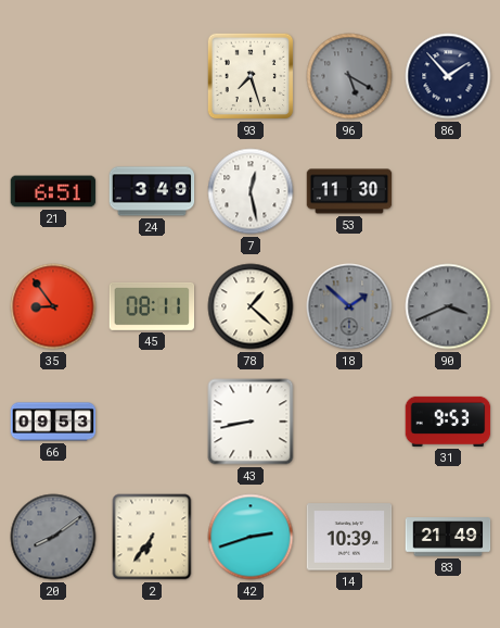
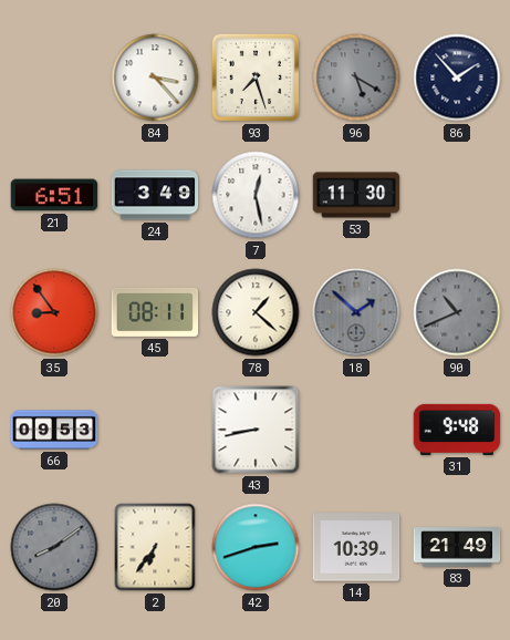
84: none -> 3:23
90: 3:41 -> 10:41
31: 9:53 -> 9:48
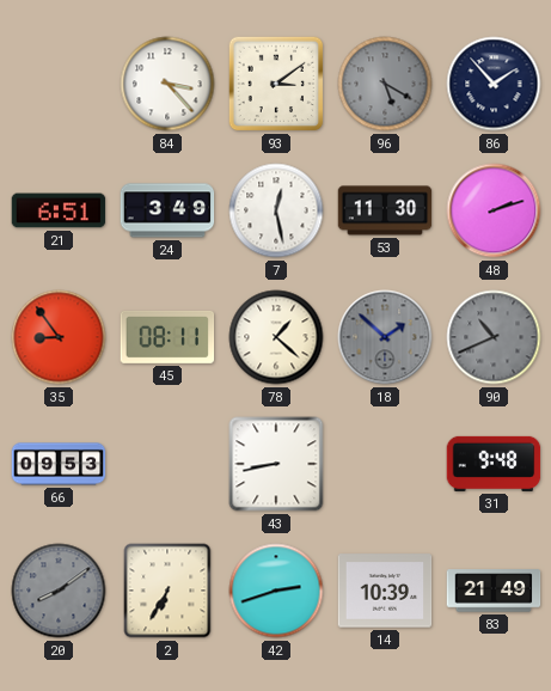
93: 7:27 -> 3:09
48: none -> 2:12
2: 6:36 -> 6:35
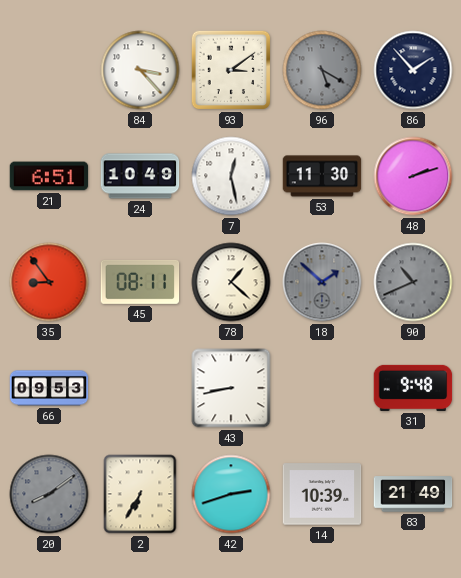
24: 3:49 -> 10:49
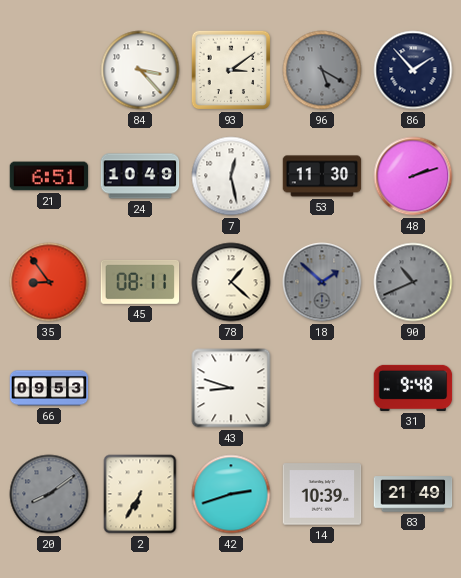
43: 8:43 -> 8:48
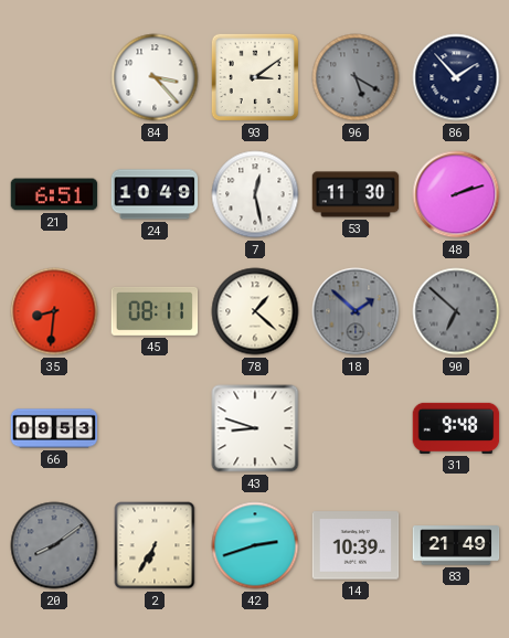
35: 8:54 -> 8:31
90: 10:41 -> 6:52
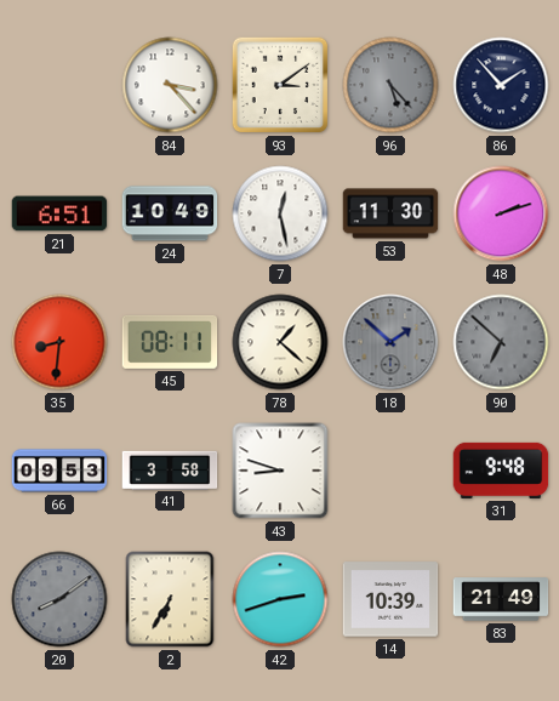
96: 5:20 -> 5:23
41: none -> 3:58
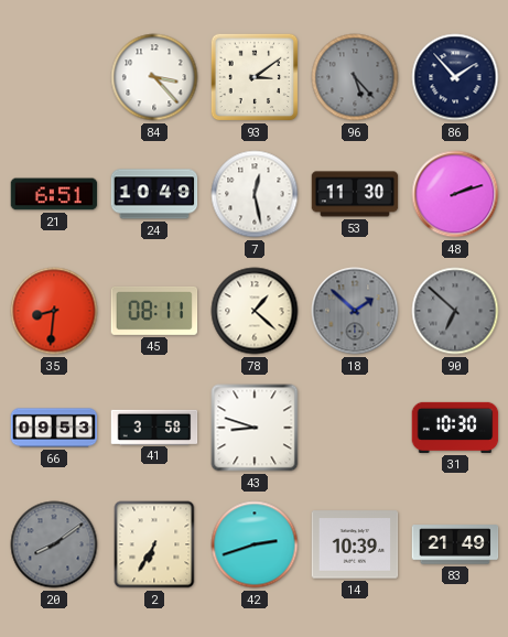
31: 9:48 -> 10:30
